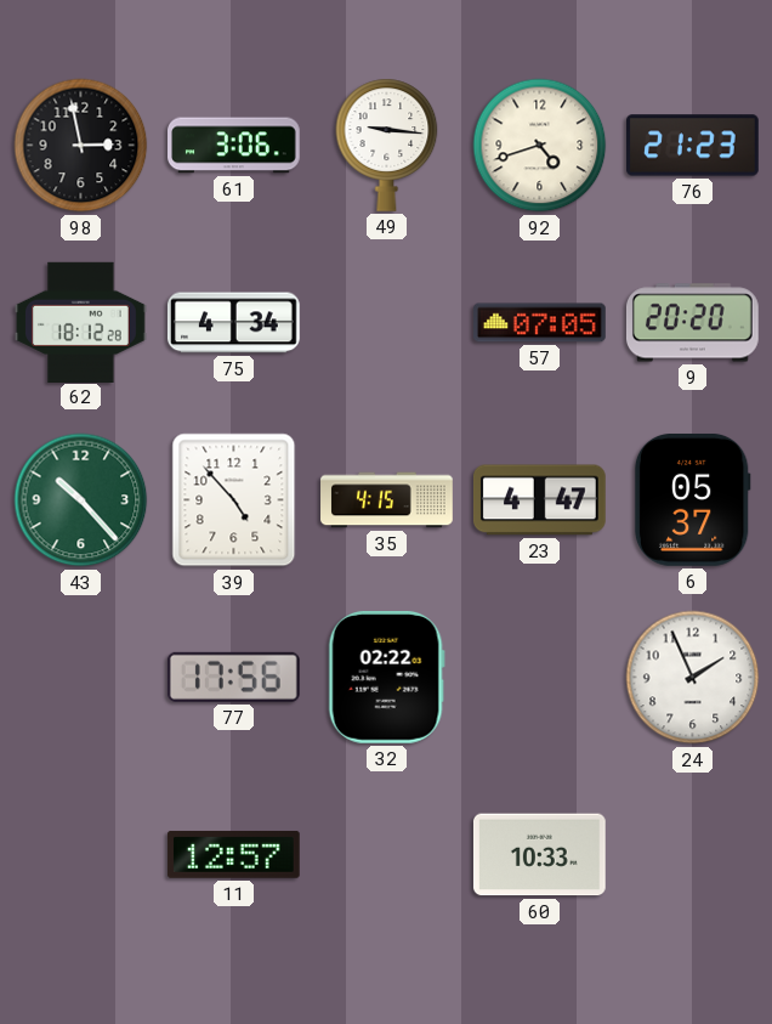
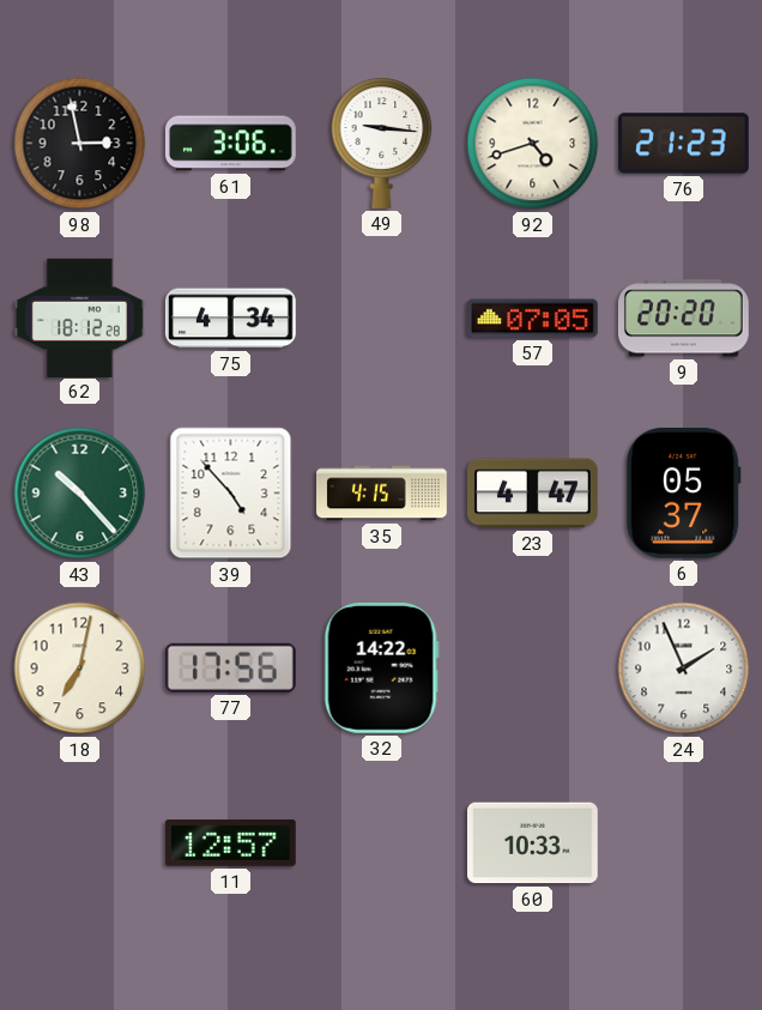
18: none -> 7:02
32: 02:22 -> 14:22
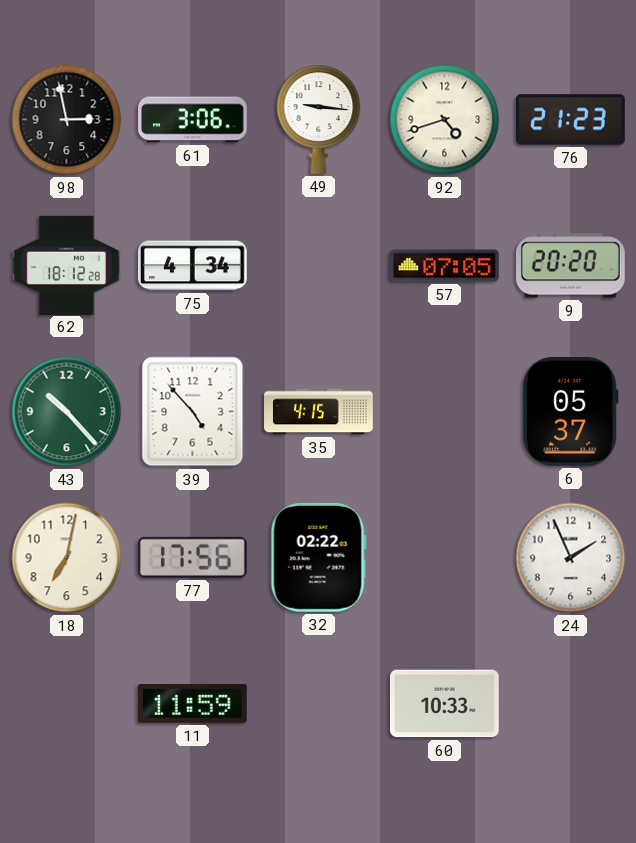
23: 4:47 -> none
32: 14:22 -> 02:22
11: 12:57 -> 11:59
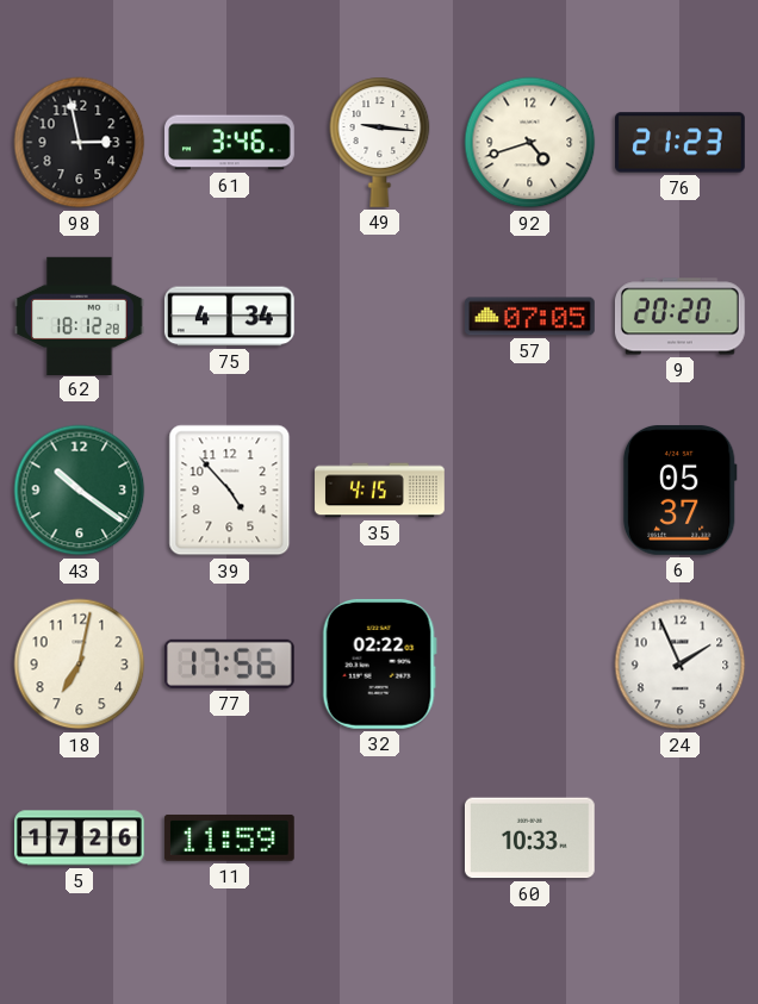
61: 3:06 -> 3:46
43: 10:23 -> 10:21
5: none -> 17:26
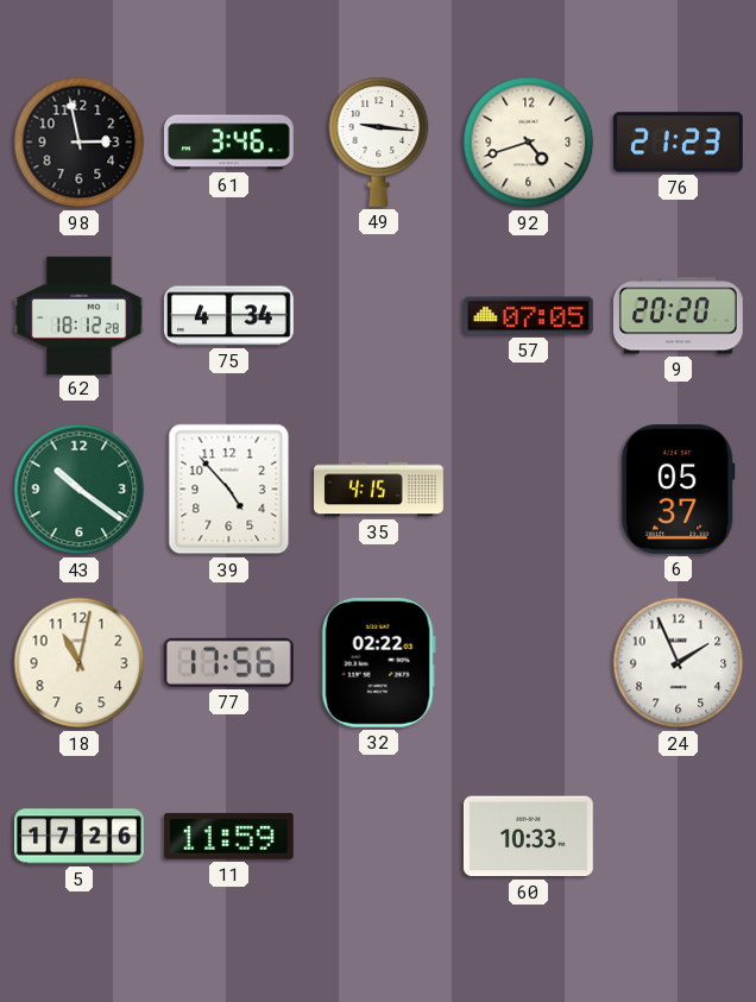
18: 7:02 -> 11:02
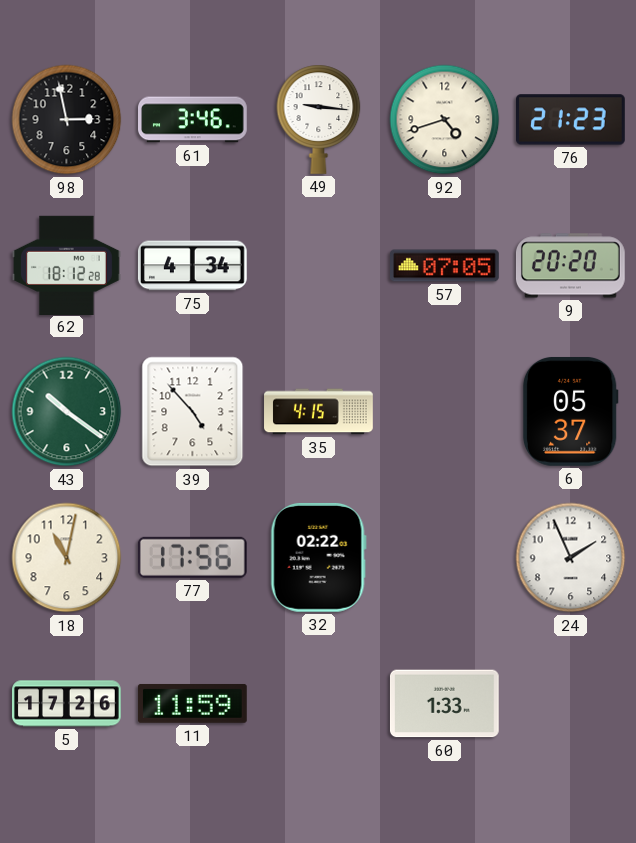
60: 10:33 -> 1:33
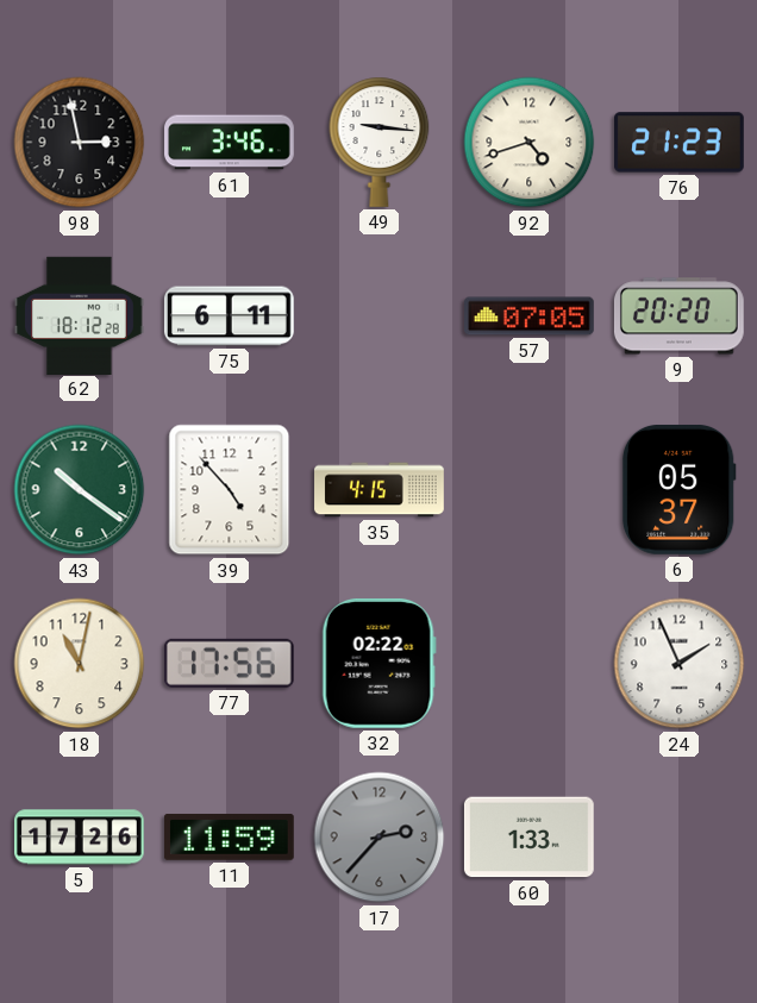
75: 4:34 -> 6:11
17: none -> 2:37
